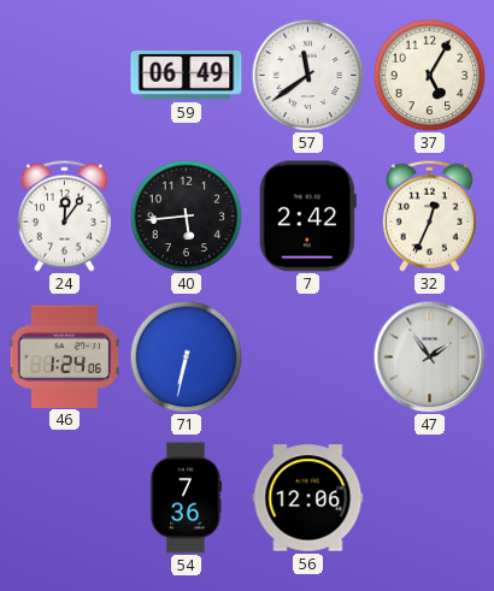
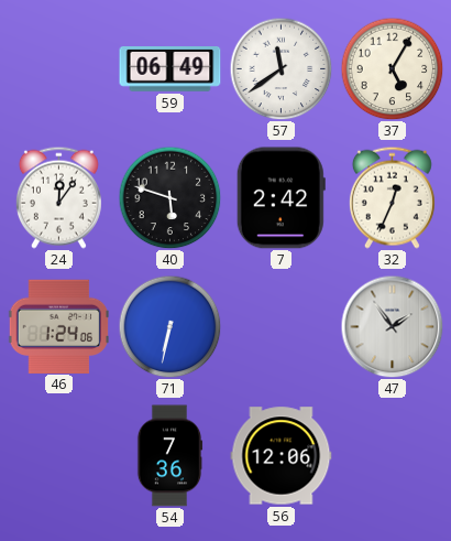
40: 5:44 -> 5:48
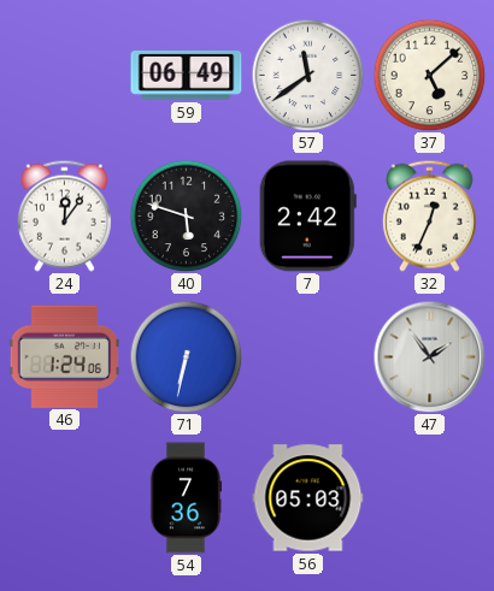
37: 5:05 -> 5:08
56: 12:06 -> 05:03
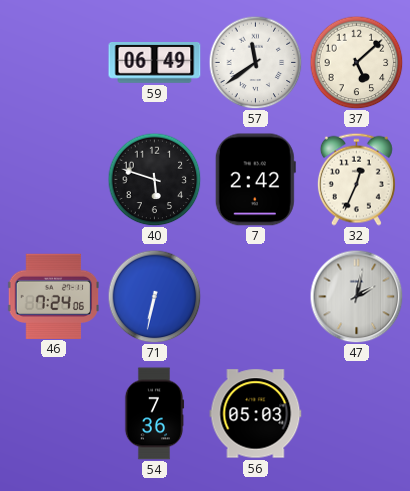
24: 12:06 -> none
46: 1:24 -> 7:24
47: 1:54 -> 2:02
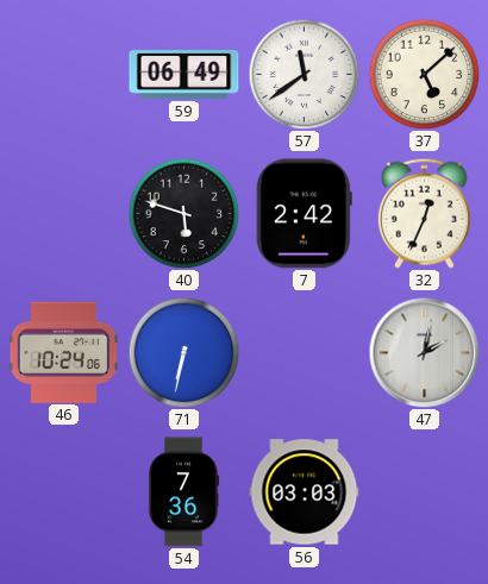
46: 7:24 -> 10:24
56: 05:03 -> 03:03
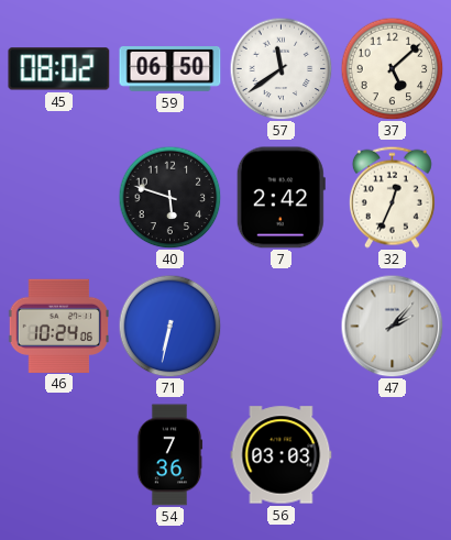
45: none -> 08:02
59: 06:49 -> 06:50
47: 2:02 -> 2:07
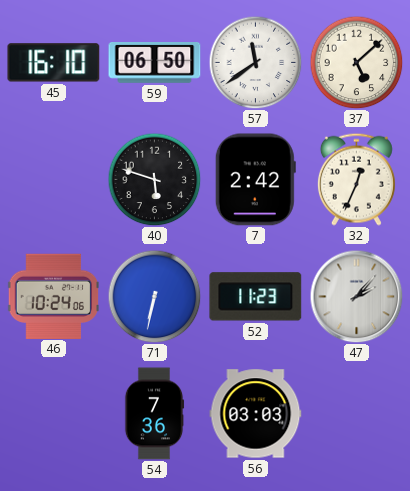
45: 08:02 -> 16:10
52: none -> 11:23
